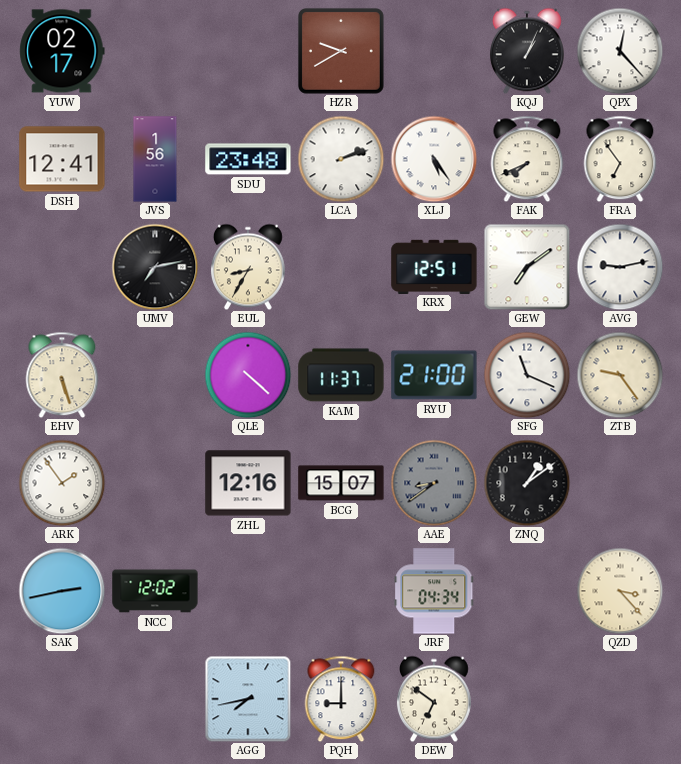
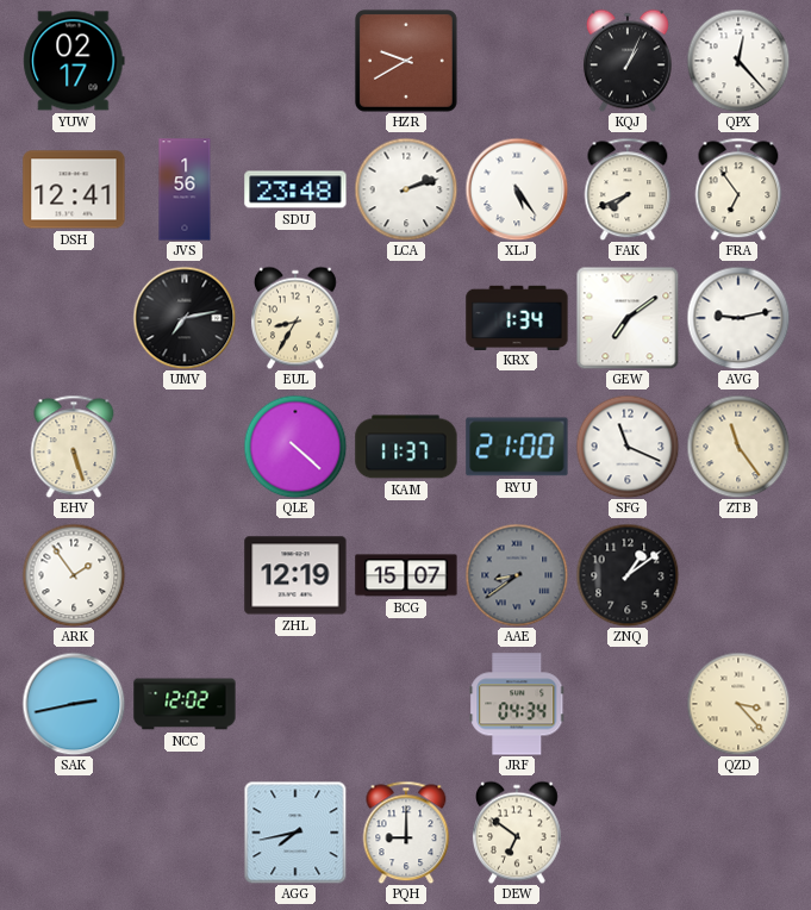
KRX: 12:51 -> 1:34
ZTB: 9:24 -> 11:24
ZHL: 12:16 -> 12:19
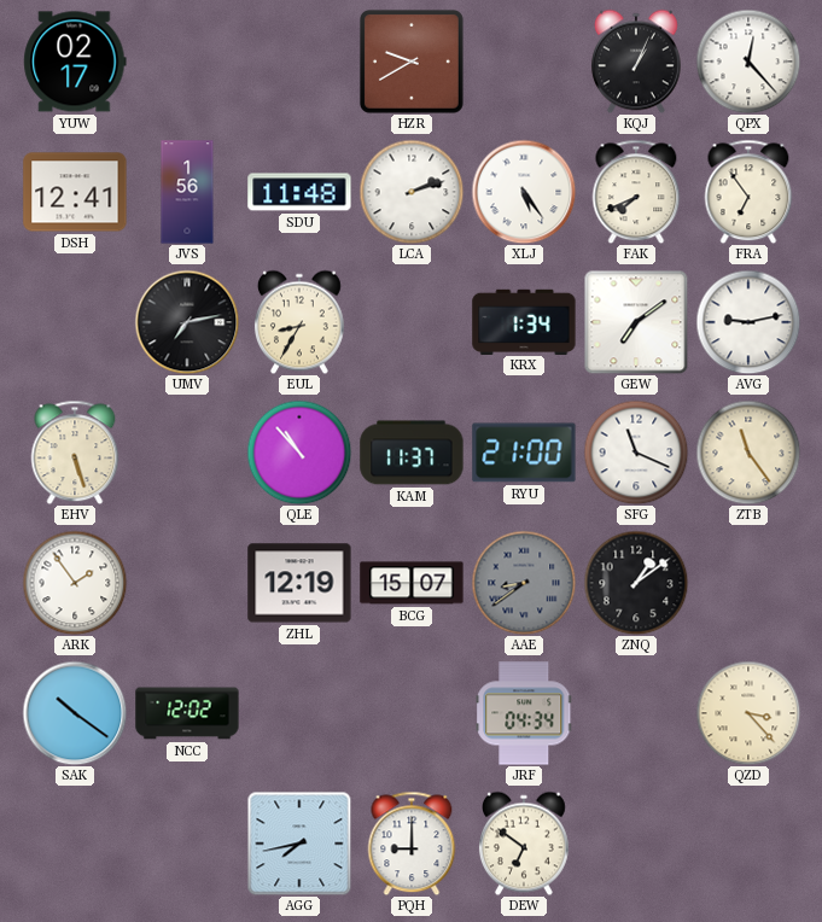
SDU: 23:48 -> 11:48
QLE: 4:22 -> 10:53
SAK: 2:43 -> 10:21
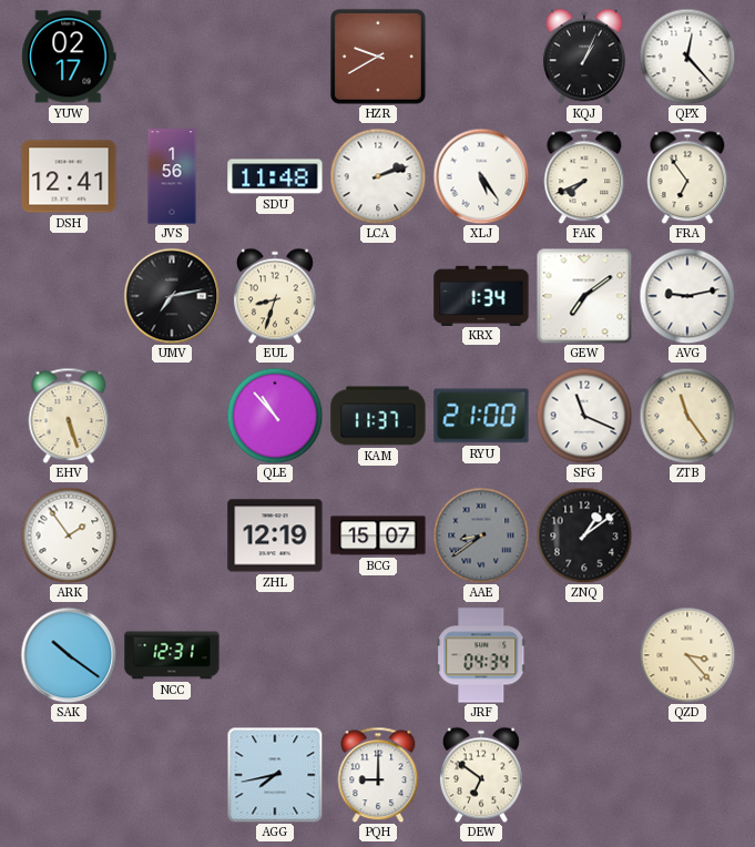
EUL: 8:35 -> 8:33
NCC: 12:02 -> 12:31
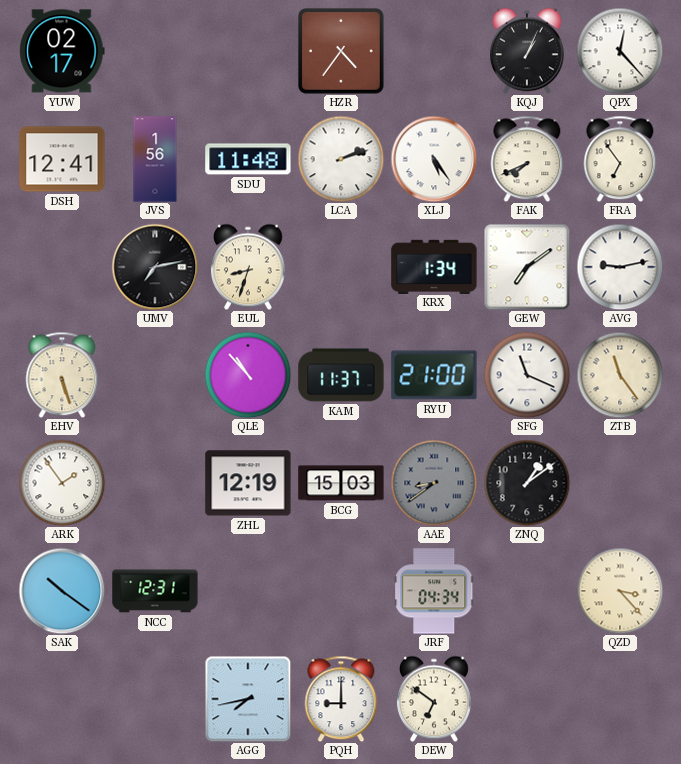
HZR: 9:40 -> 4:36
BCG: 15:07 -> 15:03
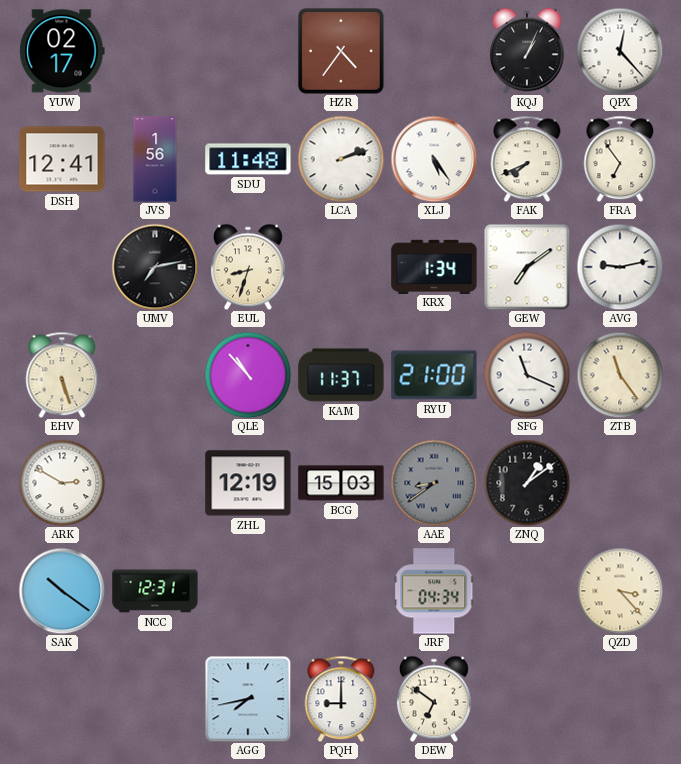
ARK: 1:54 -> 2:50
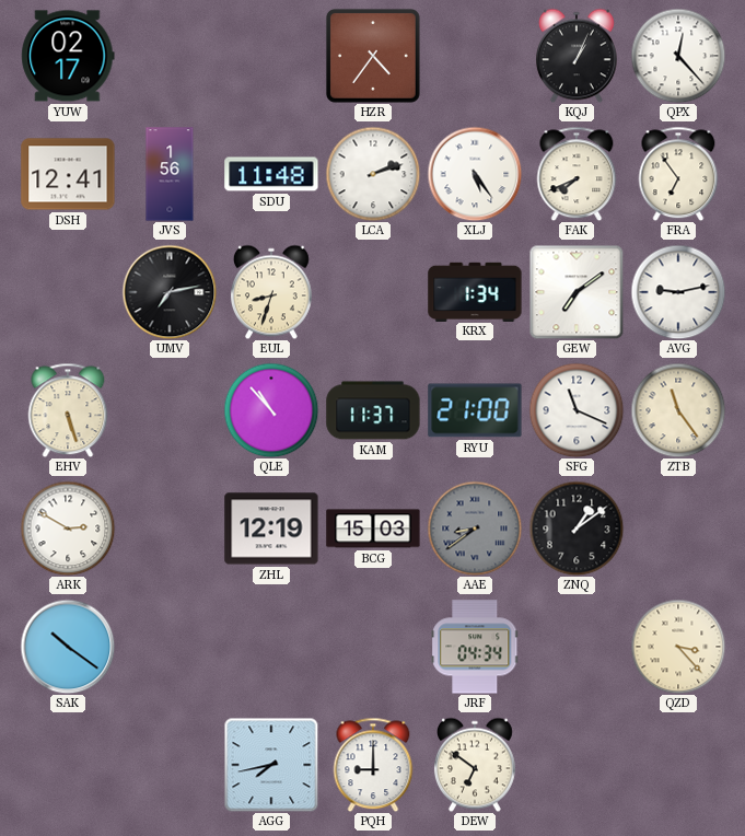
NCC: 12:31 -> none
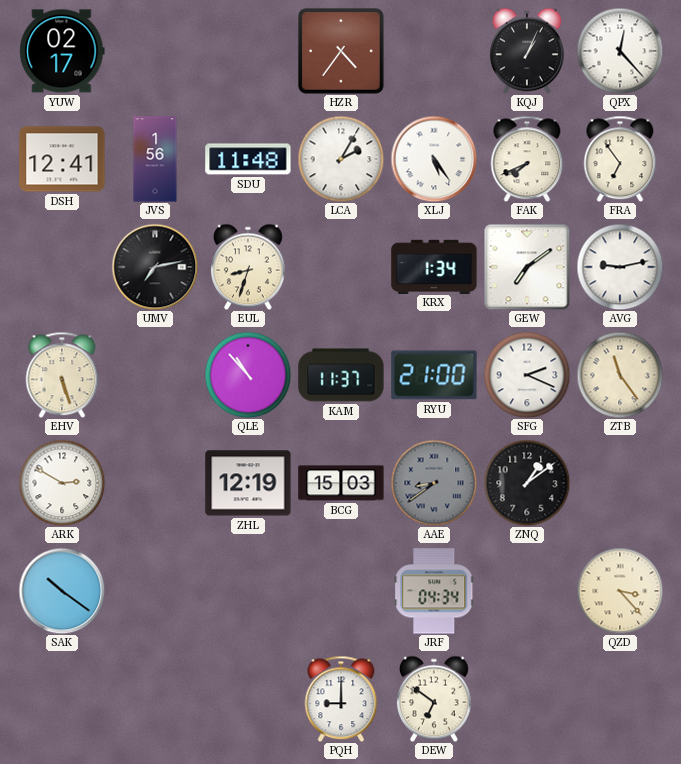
LCA: 2:12 -> 2:05
SFG: 11:19 -> 2:19
AGG: 7:43 -> none
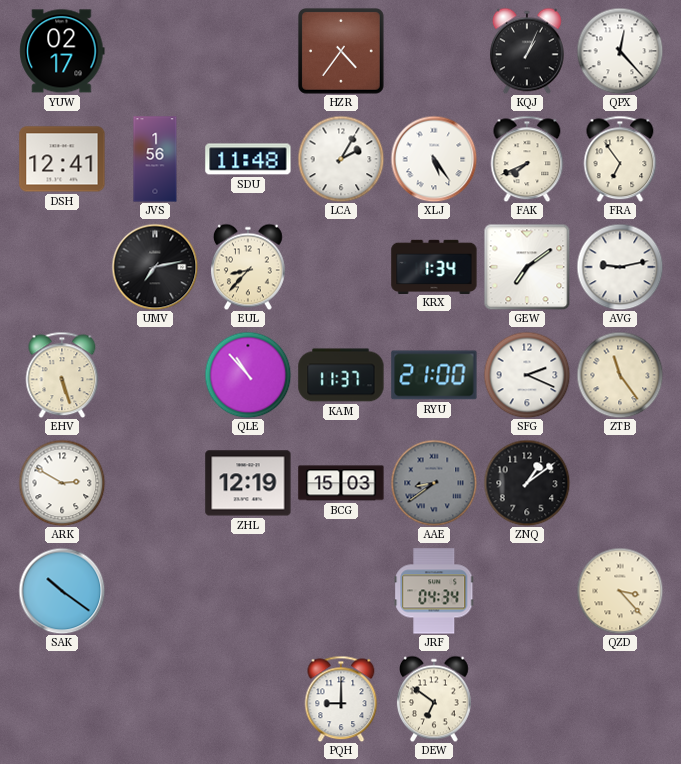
EUL: 8:33 -> 8:37
